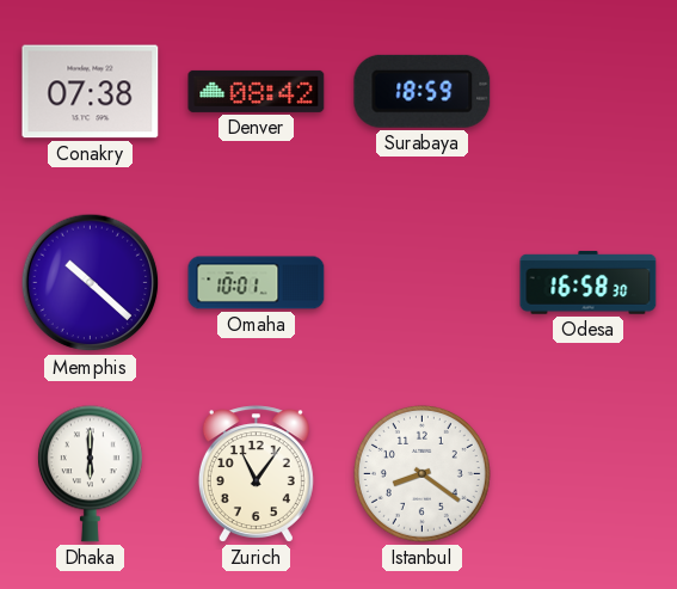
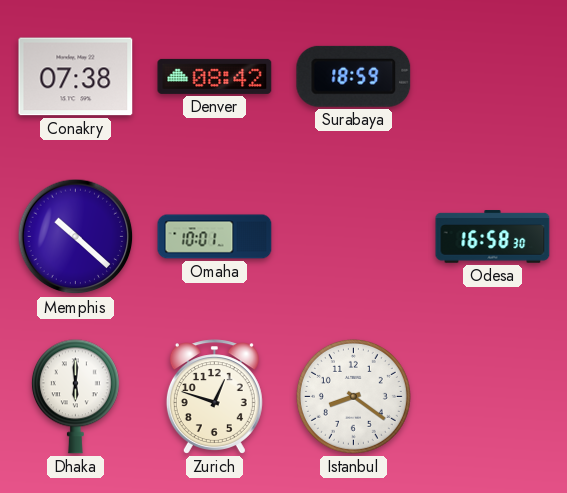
Zurich: 11:06 -> 12:48
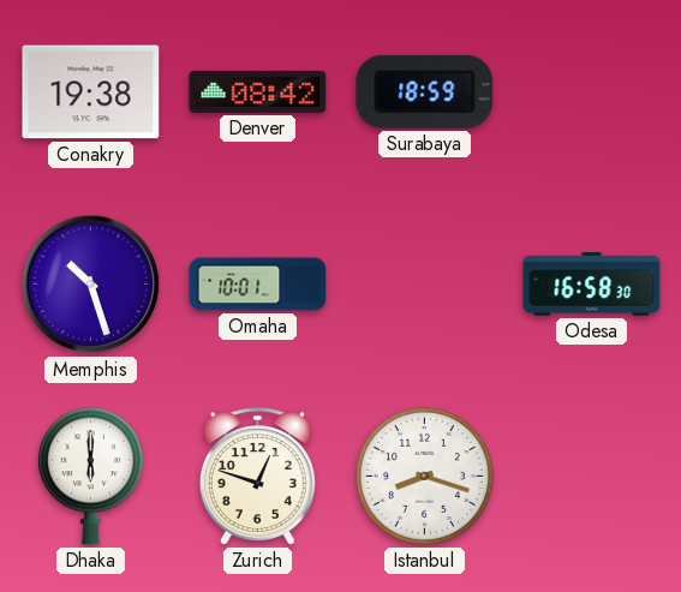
Conakry: 07:38 -> 19:38
Memphis: 10:22 -> 10:27
Istanbul: 8:21 -> 8:18
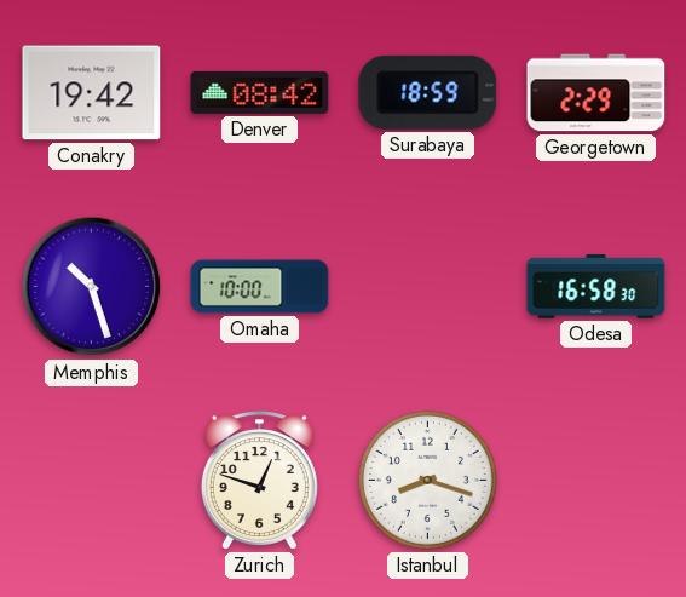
Conakry: 19:38 -> 19:42
Georgetown: none -> 2:29
Omaha: 10:01 -> 10:00
Dhaka: 6:00 -> none
